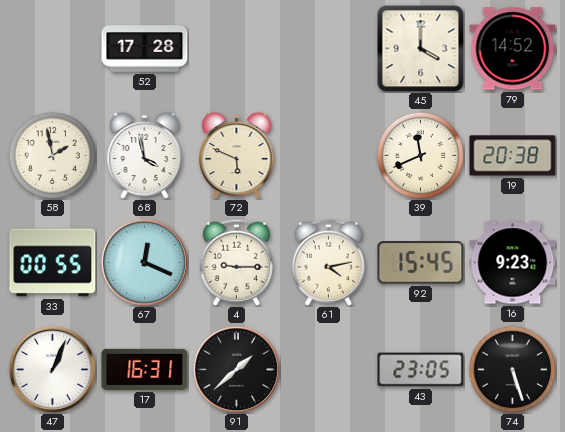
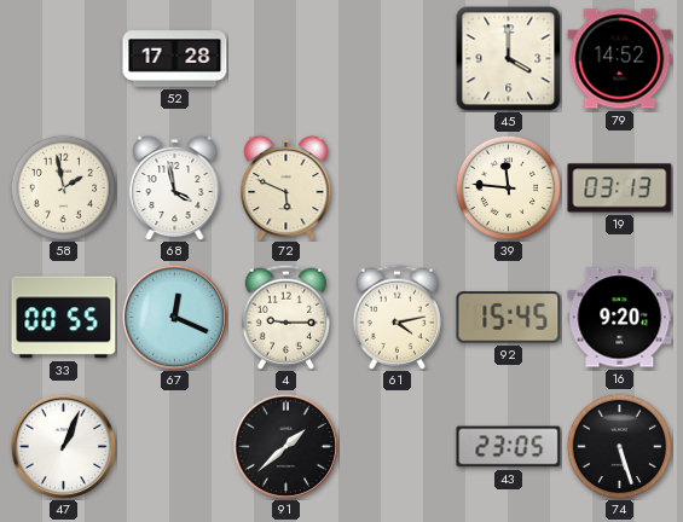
39: 11:41 -> 11:46
19: 20:38 -> 03:13
16: 9:23 -> 9:20
17: 16:31 -> none
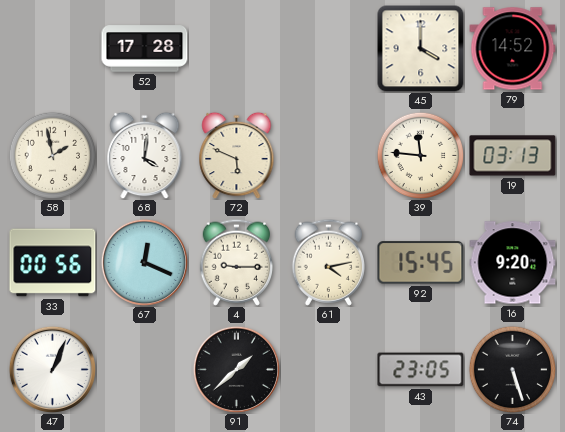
68: 3:58 -> 4:01
33: 00:55 -> 00:56
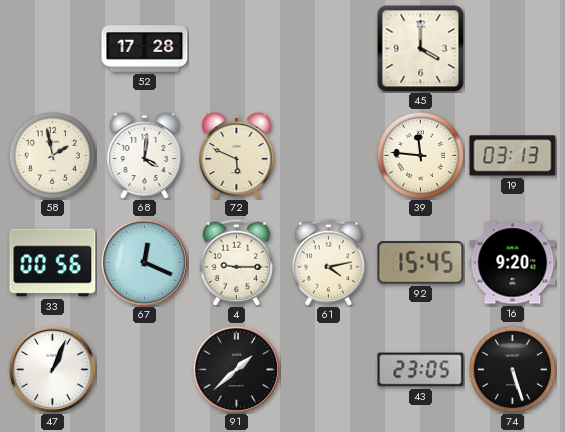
79: 14:52 -> none
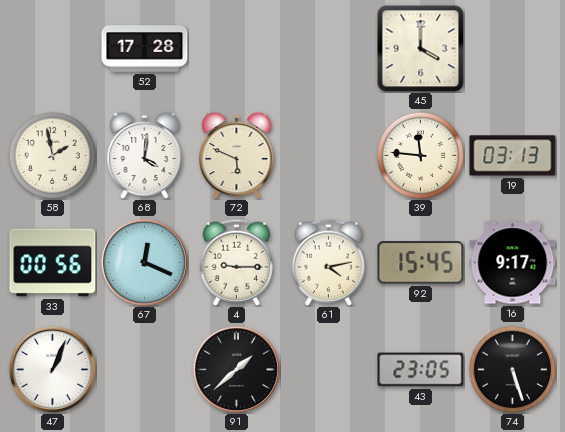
16: 9:20 -> 9:17
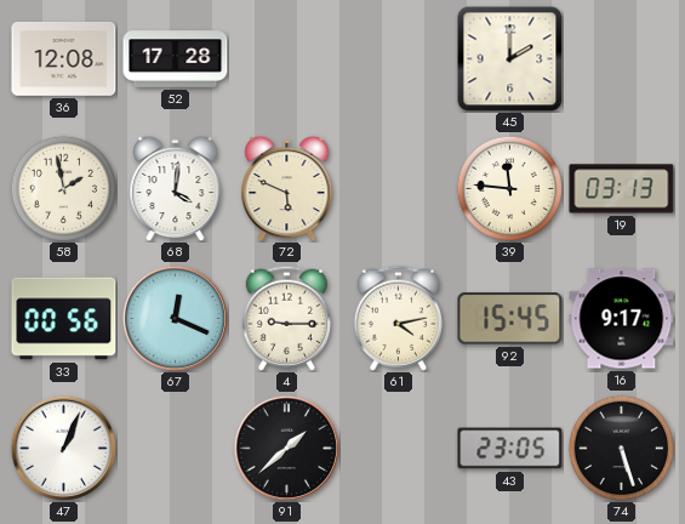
36: none -> 12:08
45: 4:00 -> 2:00
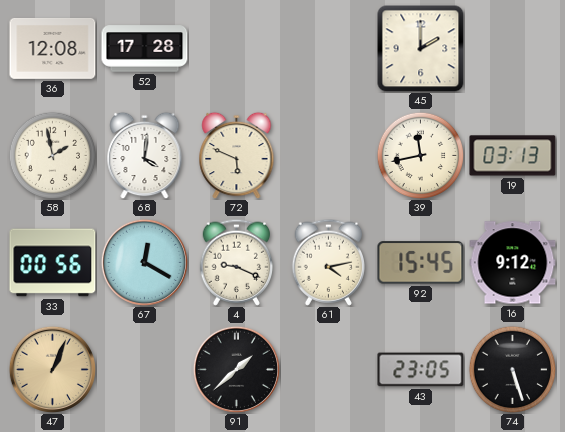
39: 11:46 -> 11:43
67: 12:19 -> 12:20
4: 9:15 -> 9:19
16: 9:17 -> 9:12
47 dial: white -> champagne
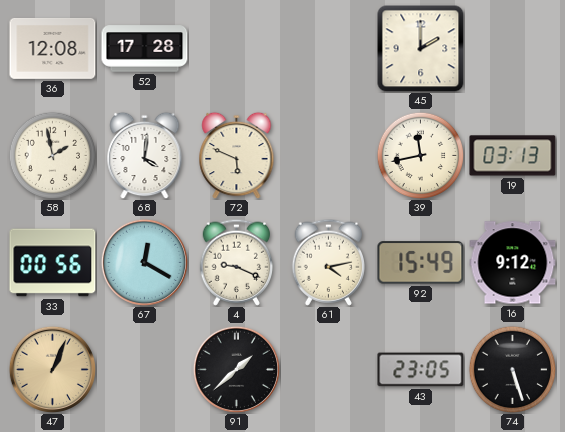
92: 15:45 -> 15:49
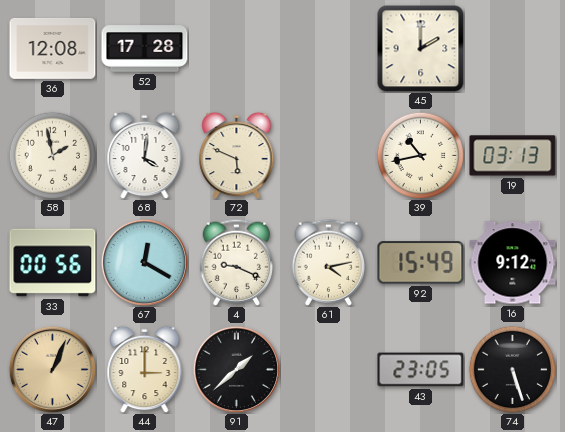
39: 11:43 -> 10:43
44: none -> 3:00
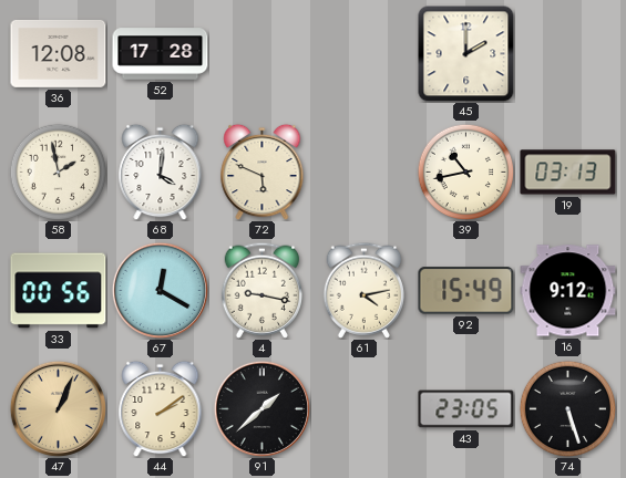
4: 9:19 -> 9:17
44: 3:00 -> 2:09
